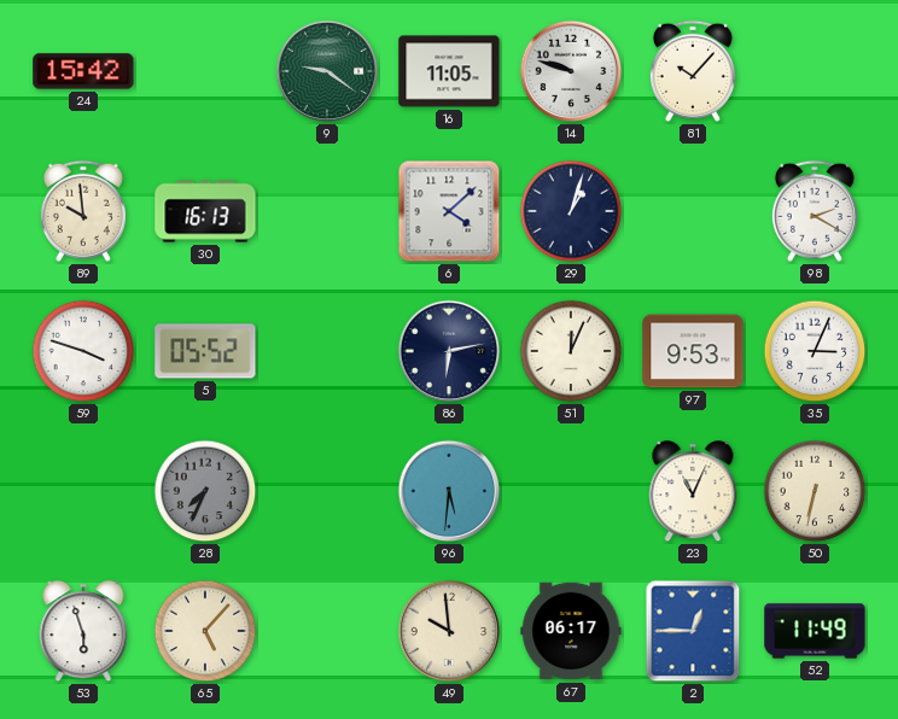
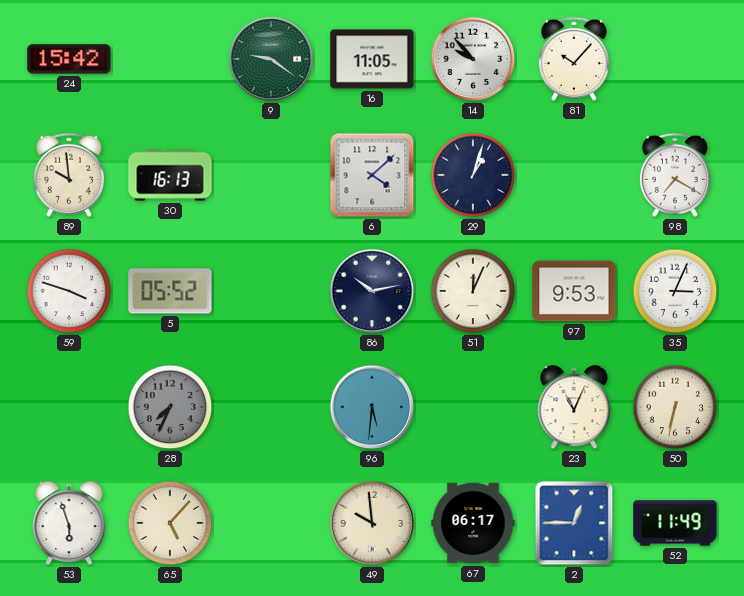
14: 9:48 -> 9:53
98: 2:20 -> 7:20
86: 6:13 -> 10:13
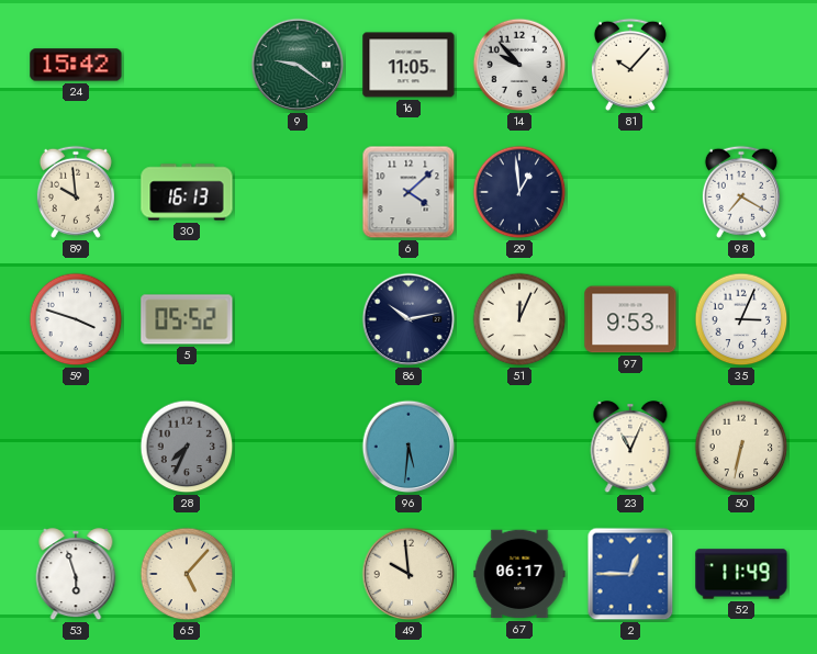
29: 1:03 -> 12:59
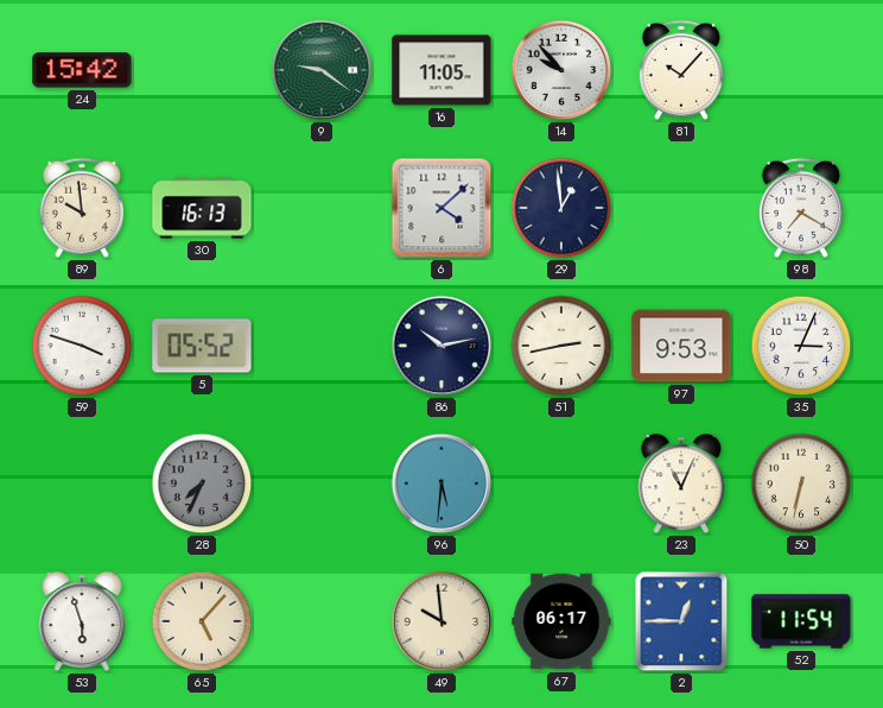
51: 12:04 -> 2:43
52: 11:49 -> 11:54
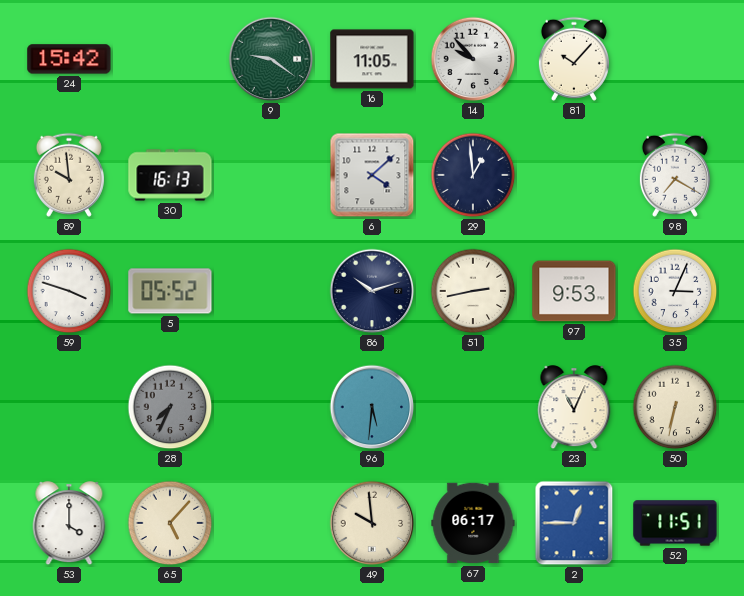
86: 10:13 -> 10:12
53: 5:57 -> 4:00
52: 11:54 -> 11:51
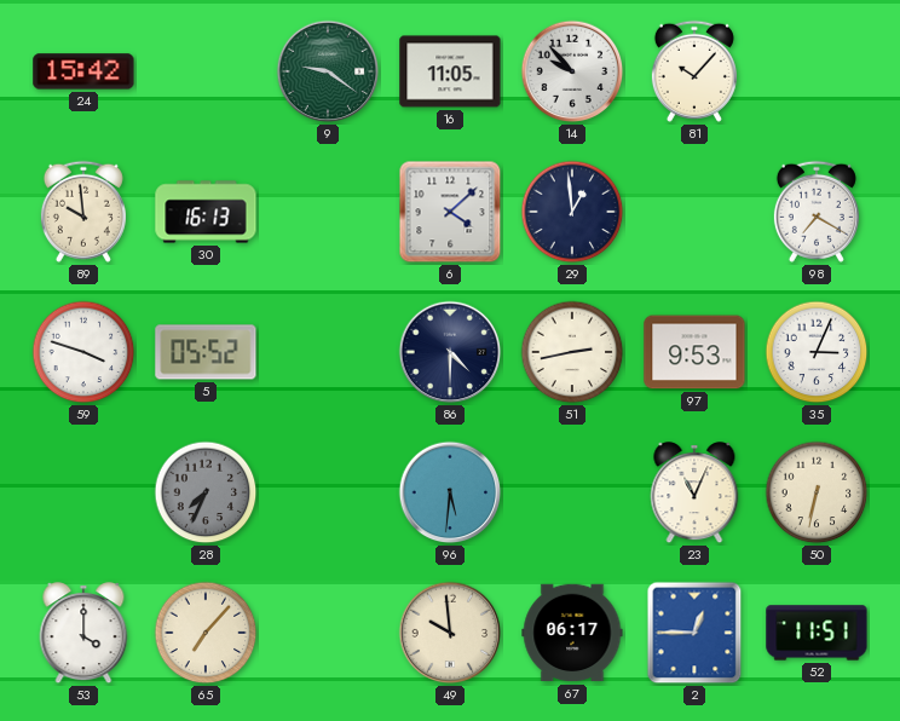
86: 10:12 -> 4:30
65: 5:07 -> 7:07
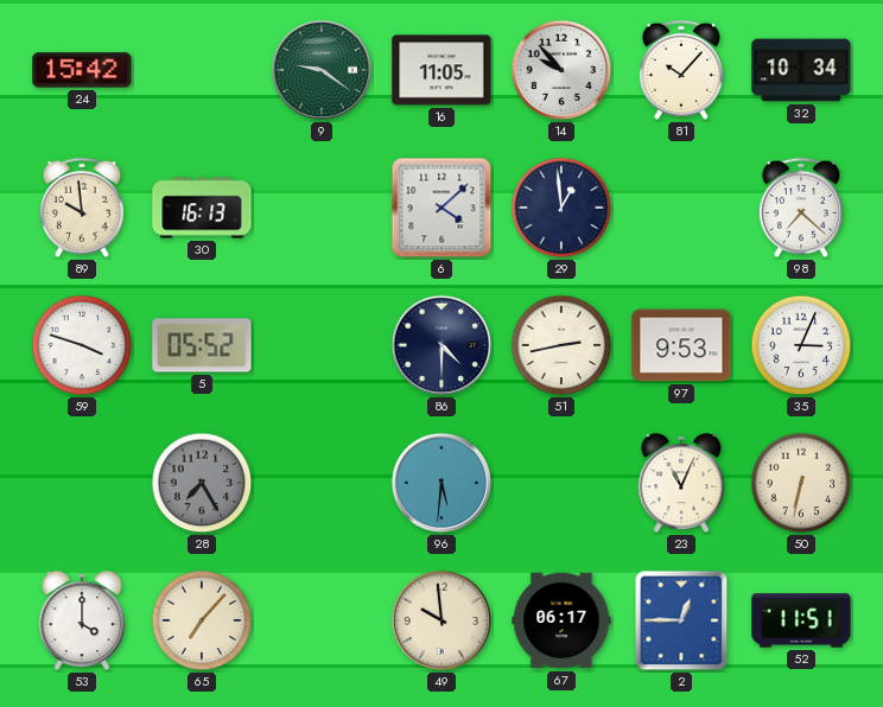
32: none -> 10:34
98: 7:20 -> 7:22
28: 7:34 -> 7:25
